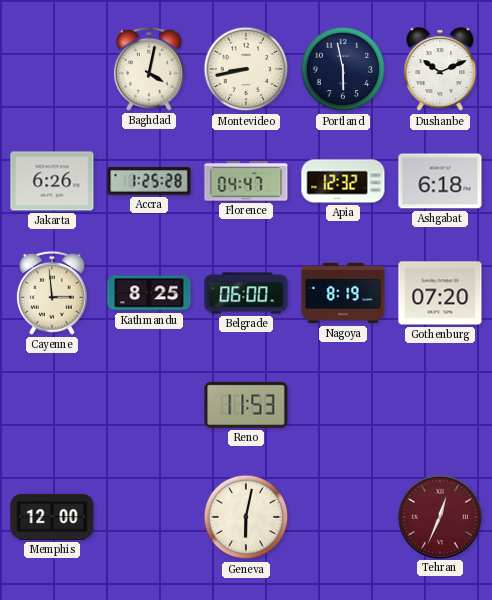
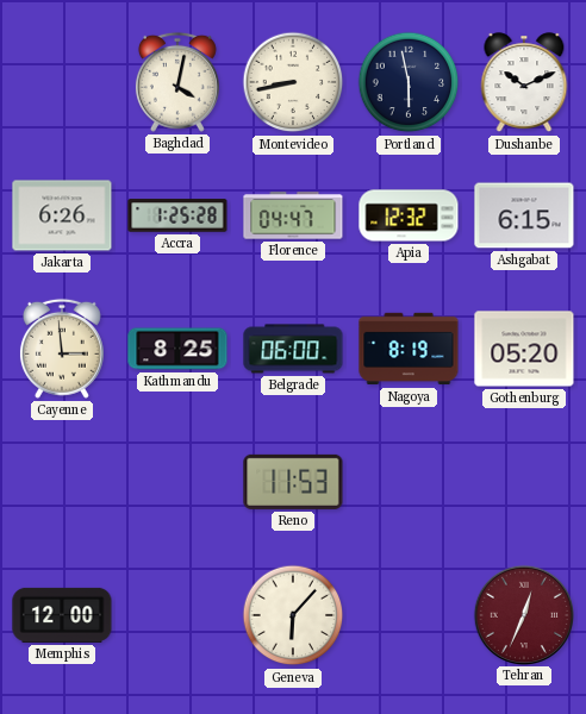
Ashgabat: 6:18 -> 6:15
Gothenburg: 07:20 -> 05:20
Geneva: 6:02 -> 6:07
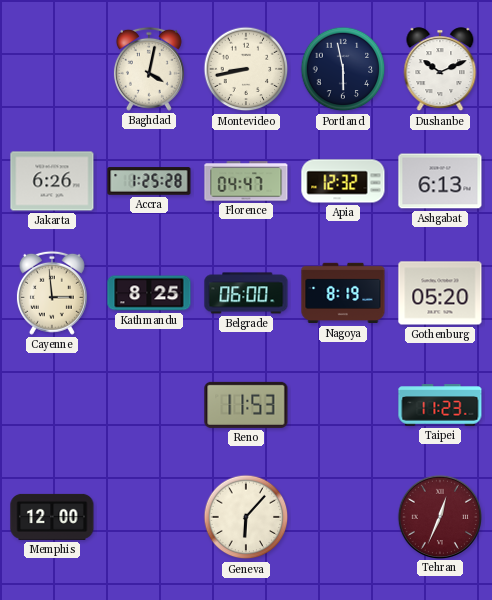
Ashgabat: 6:15 -> 6:13
Taipei: none -> 11:23
